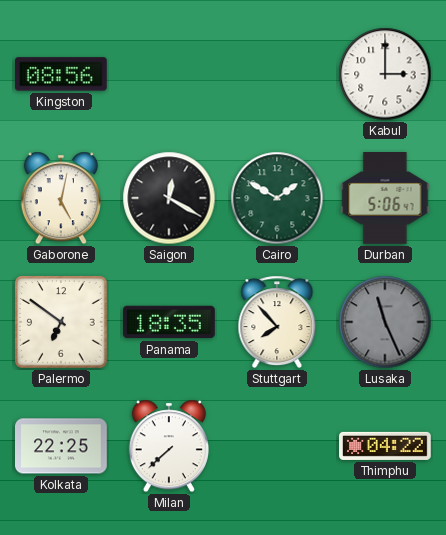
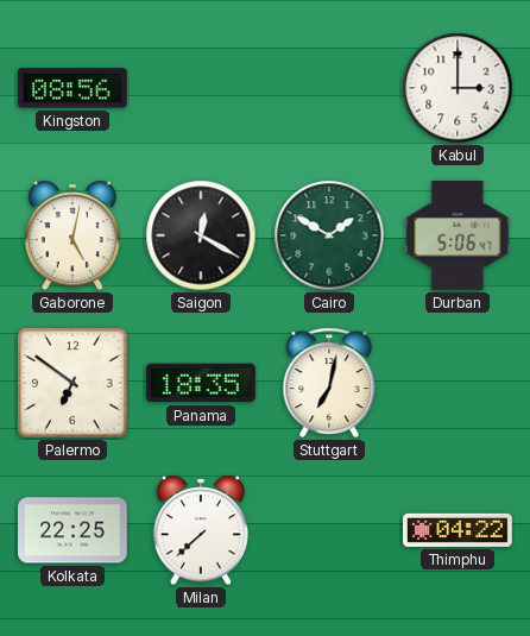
Stuttgart: 7:53 -> 7:02
Lusaka: 11:26 -> none
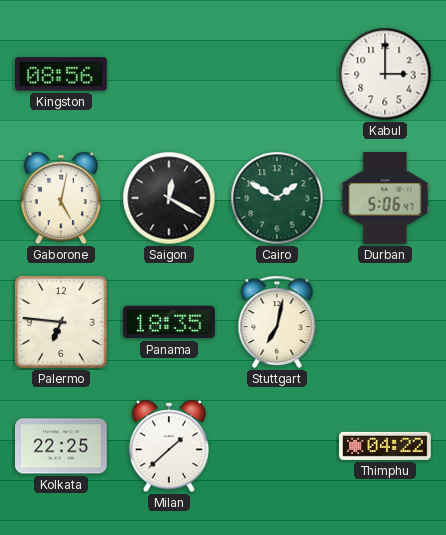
Palermo: 6:51 -> 6:46
Milan: 7:38 -> 1:38
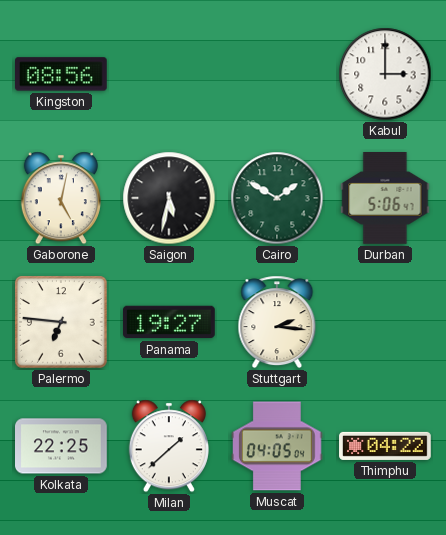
Saigon: 12:20 -> 5:32
Panama: 18:35 -> 19:27
Stuttgart: 7:02 -> 2:16
Muscat: none -> 04:05
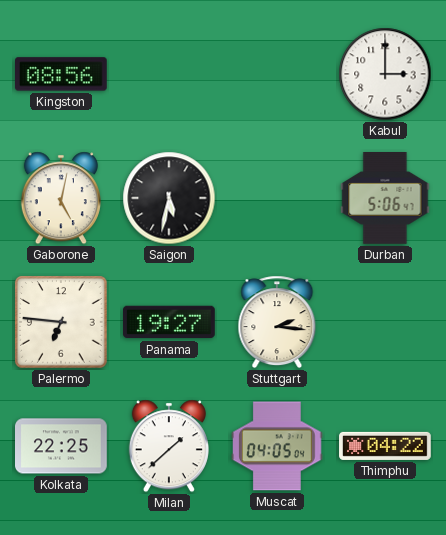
Cairo: 1:50 -> none
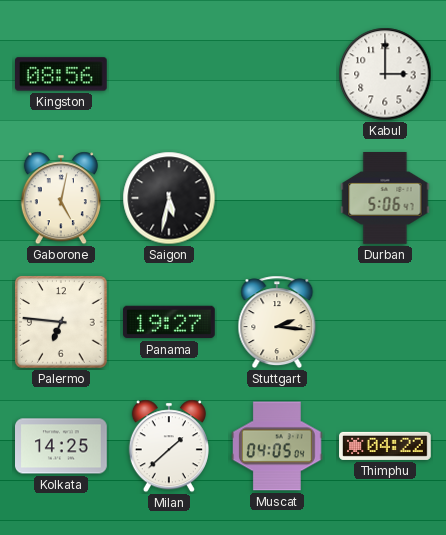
Kolkata: 22:25 -> 14:25
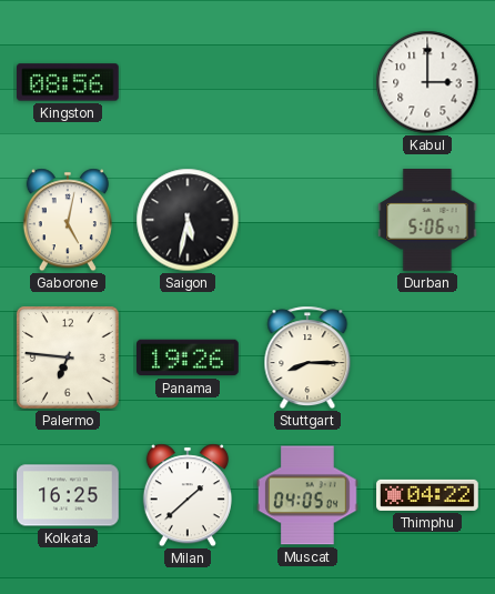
Panama: 19:27 -> 19:26
Stuttgart: 2:16 -> 8:15
Kolkata: 14:25 -> 16:25
